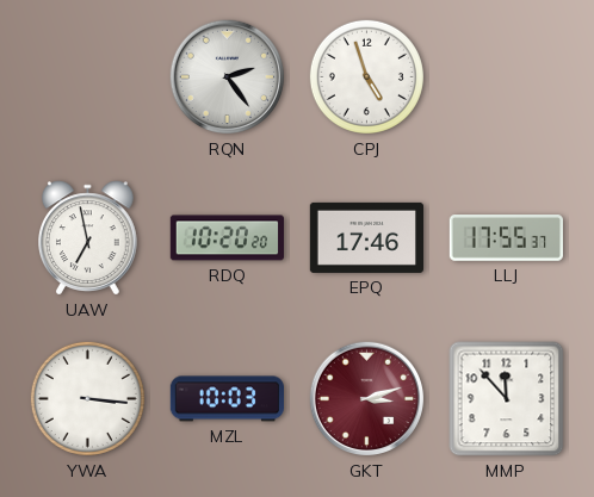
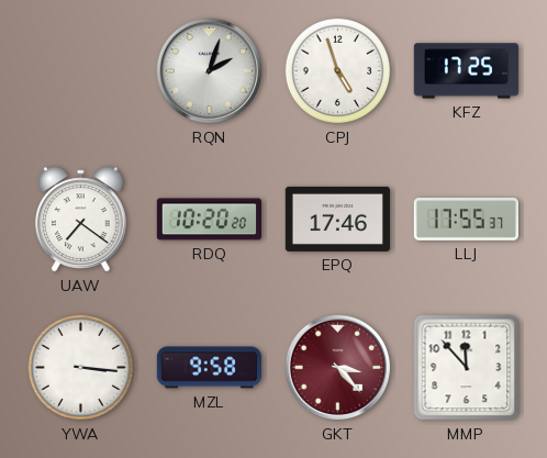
RQN: 2:24 -> 2:03
KFZ: none -> 17:25
UAW: 6:58 -> 7:21
MZL: 10:03 -> 9:58
GKT: 3:12 -> 3:23
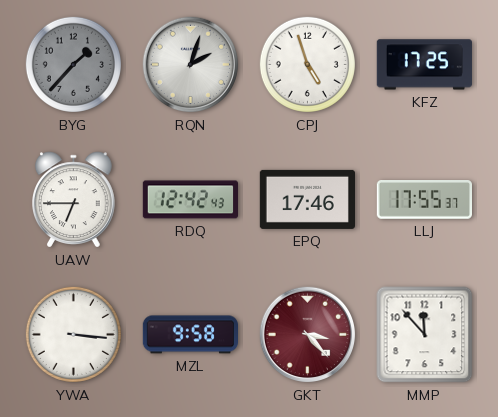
BYG: none -> 1:37
UAW: 7:21 -> 6:45
RDQ: 10:20 -> 12:42
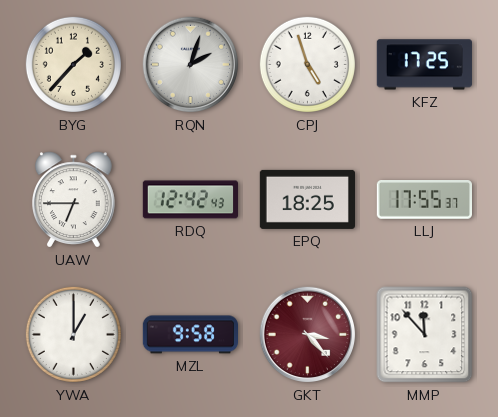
BYG dial: grey -> cream
EPQ: 17:46 -> 18:25
YWA: 3:16 -> 1:00
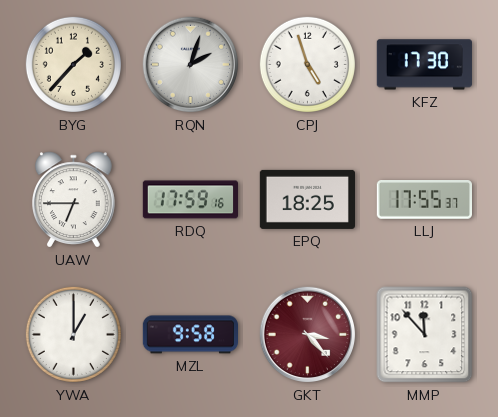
KFZ: 17:25 -> 17:30
RDQ: 12:42 -> 17:59
